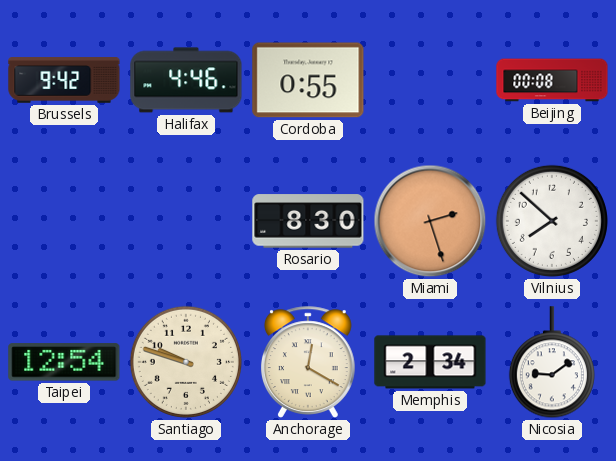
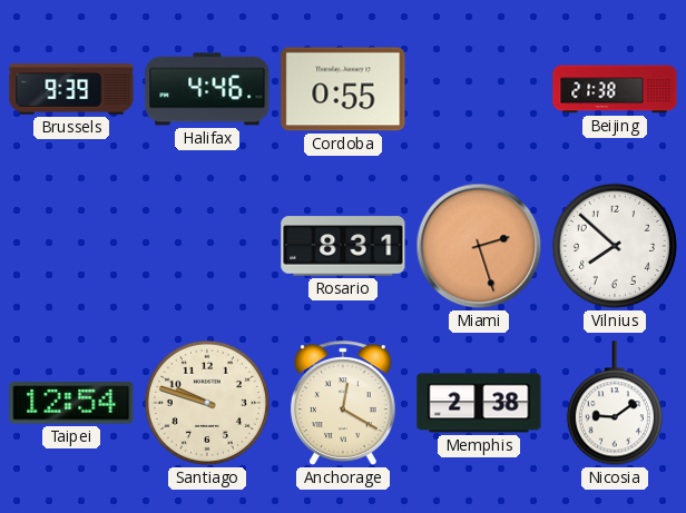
Brussels: 9:42 -> 9:39
Beijing: 00:08 -> 21:38
Rosario: 8:30 -> 8:31
Memphis: 2:34 -> 2:38
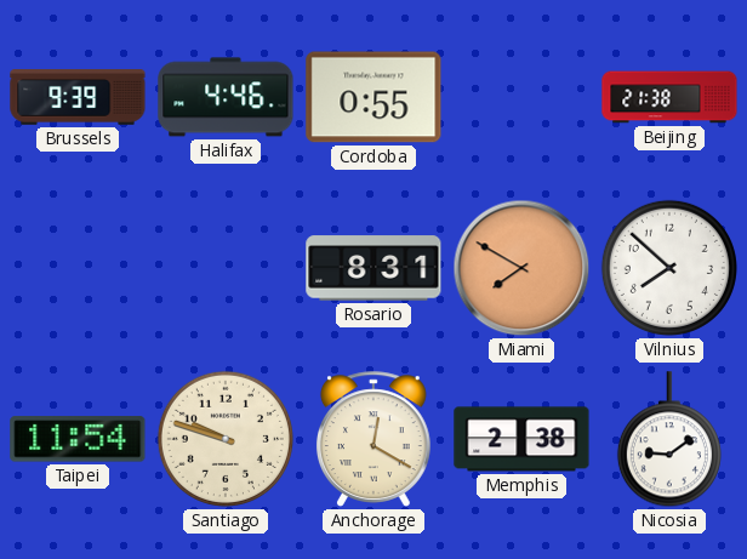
Miami: 2:27 -> 7:50
Taipei: 12:54 -> 11:54
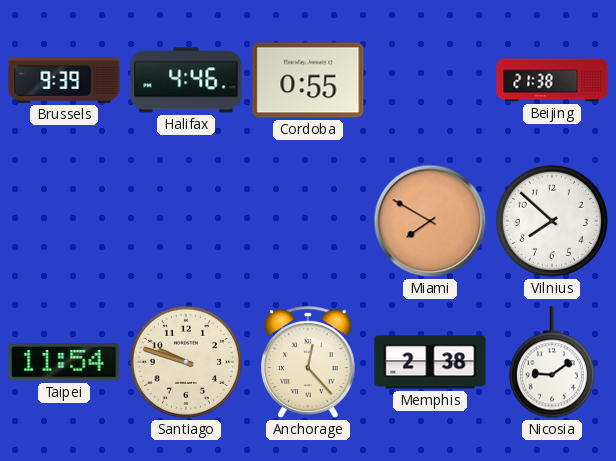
Rosario: 8:31 -> none
Anchorage: 12:20 -> 12:23
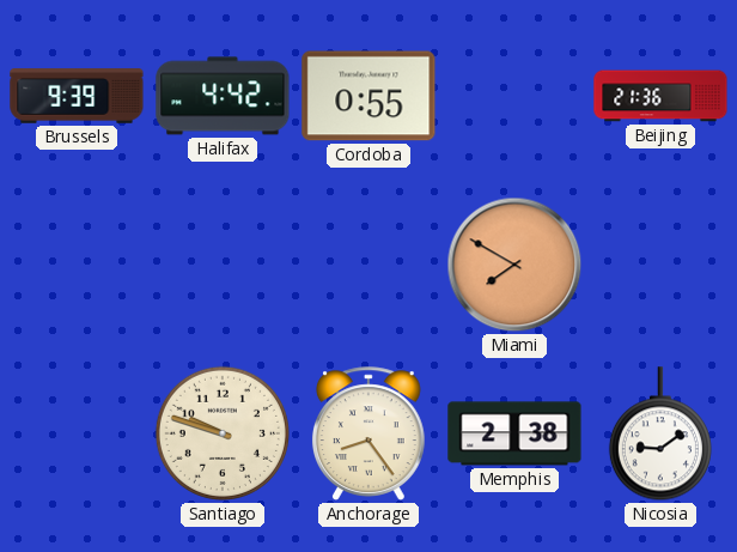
Halifax: 4:46 -> 4:42
Beijing: 21:38 -> 21:36
Vilnius: 7:52 -> none
Taipei: 11:54 -> none
Anchorage: 12:23 -> 8:24
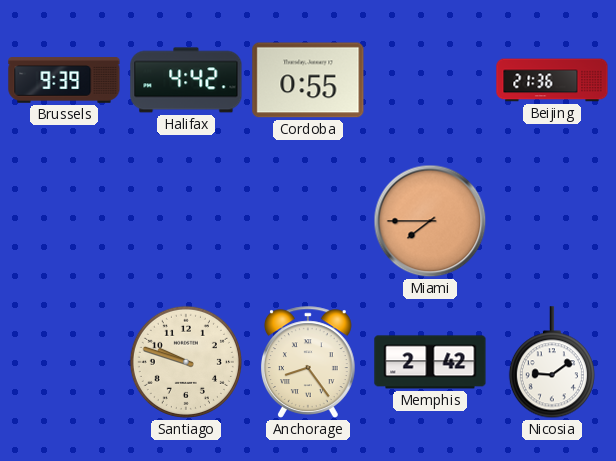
Miami: 7:50 -> 7:45
Memphis: 2:38 -> 2:42
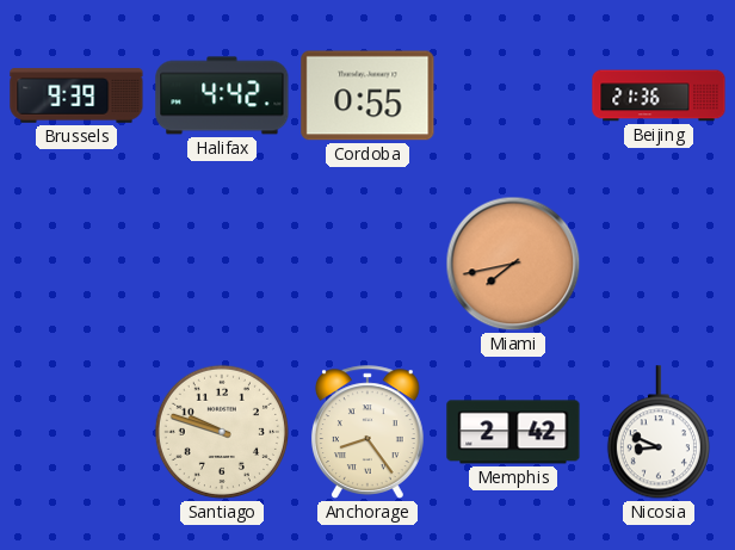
Miami: 7:45 -> 7:43
Nicosia: 9:09 -> 8:49
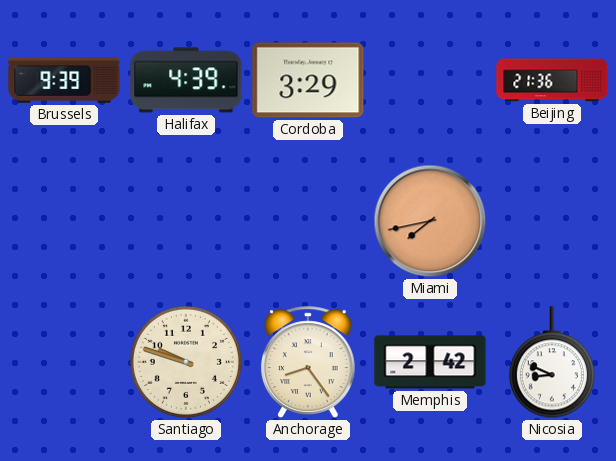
Halifax: 4:42 -> 4:39
Cordoba: 0:55 -> 3:29
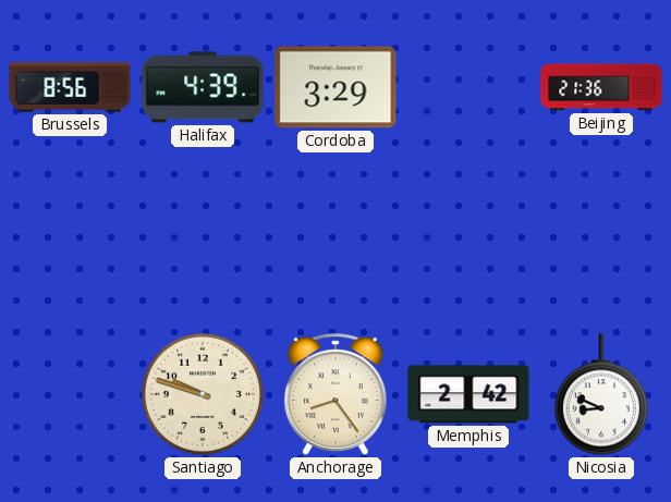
Brussels: 9:39 -> 8:56
Miami: 7:43 -> none
